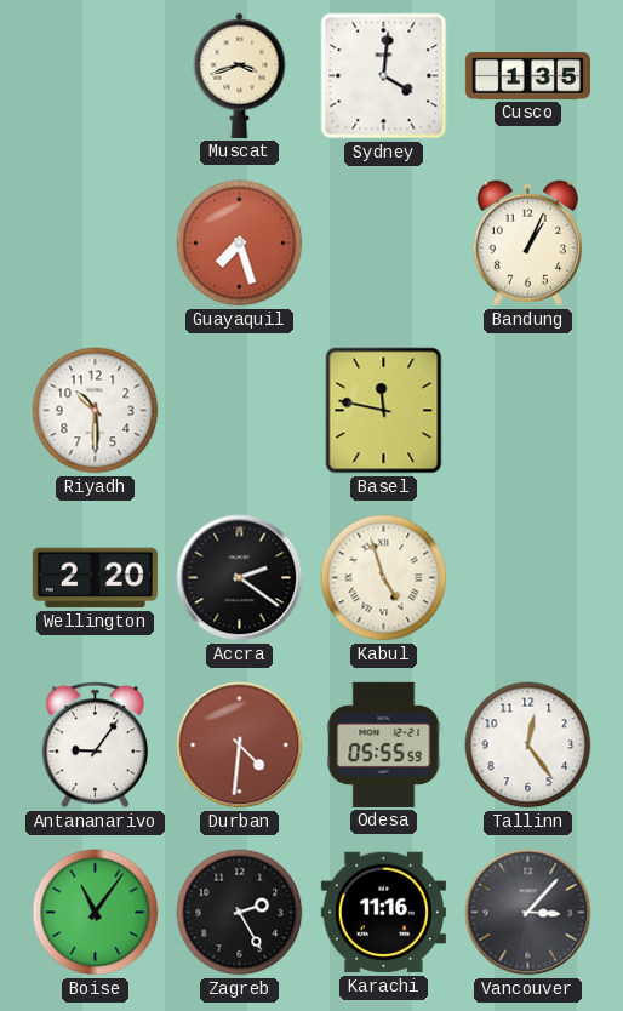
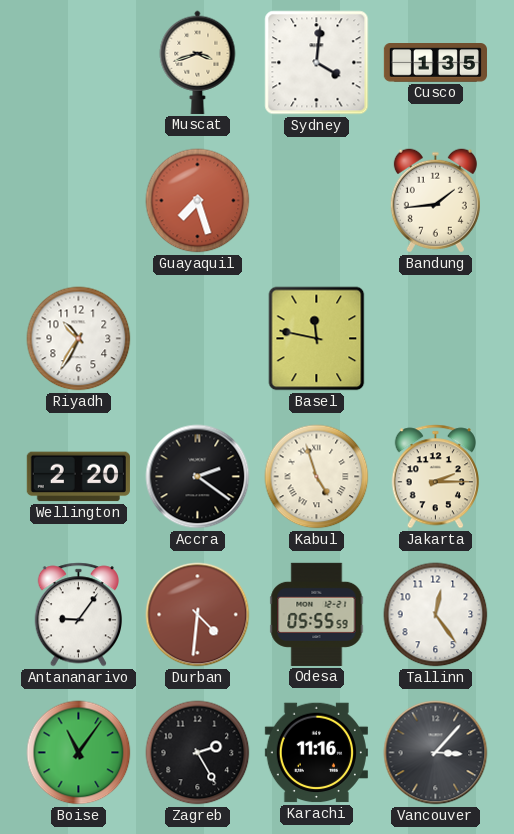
Bandung: 1:04 -> 1:44
Riyadh: 10:30 -> 10:35
Jakarta: none -> 2:15
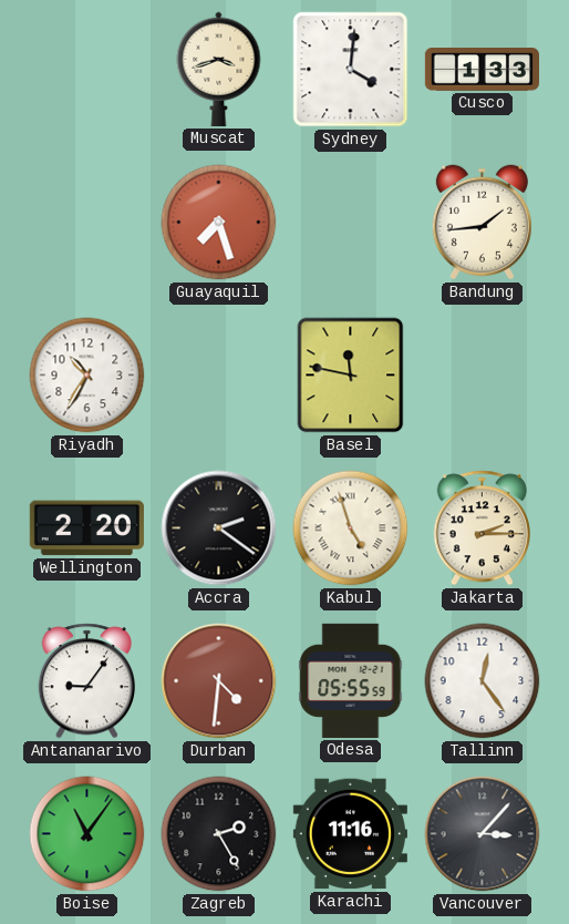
Cusco: 1:35 -> 1:33
